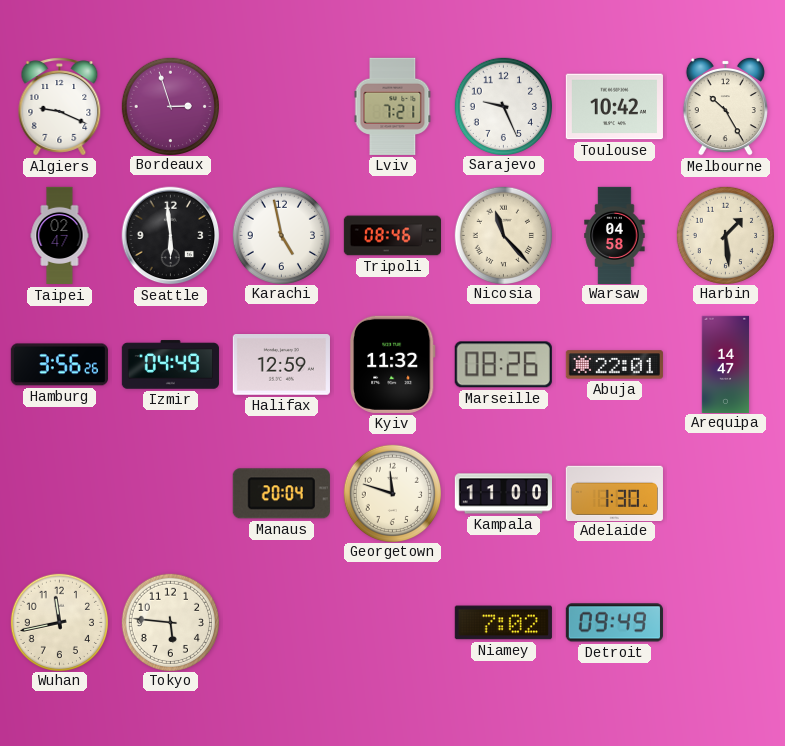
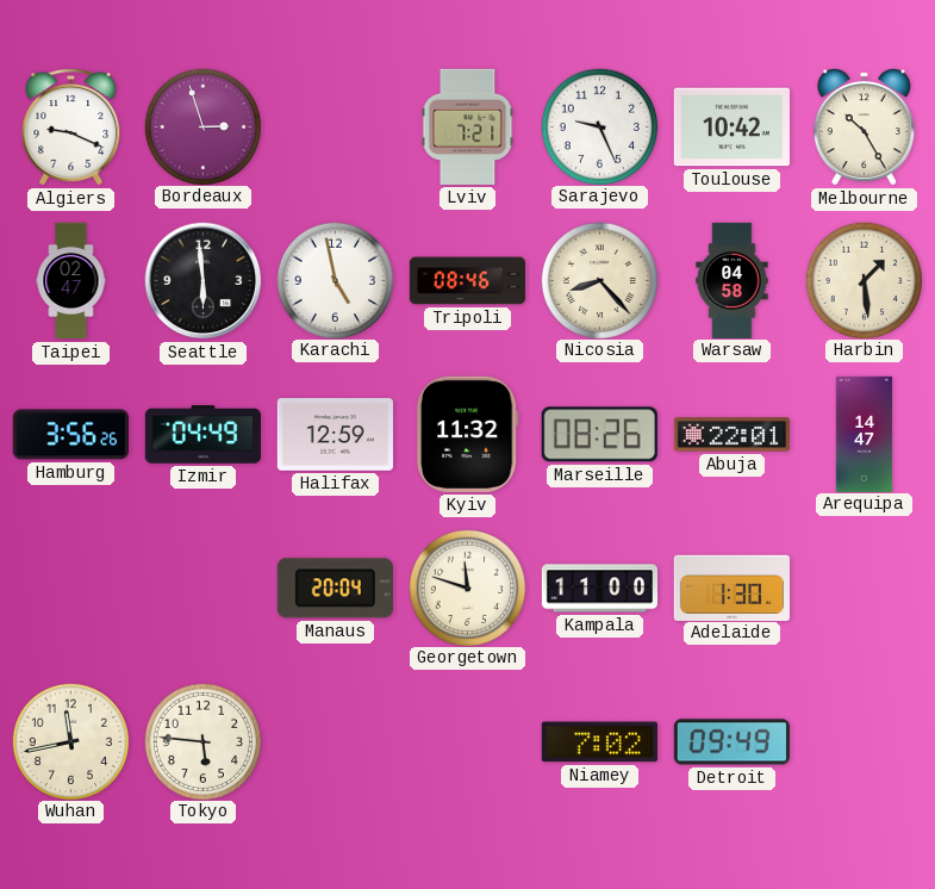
Nicosia: 11:23 -> 8:23
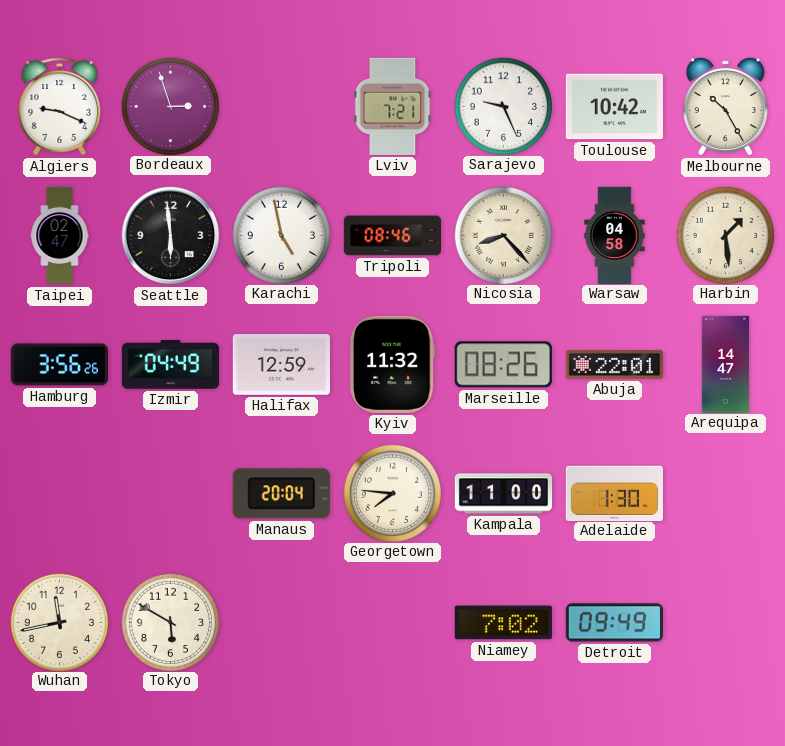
Georgetown: 11:48 -> 7:46
Tokyo: 5:46 -> 5:50
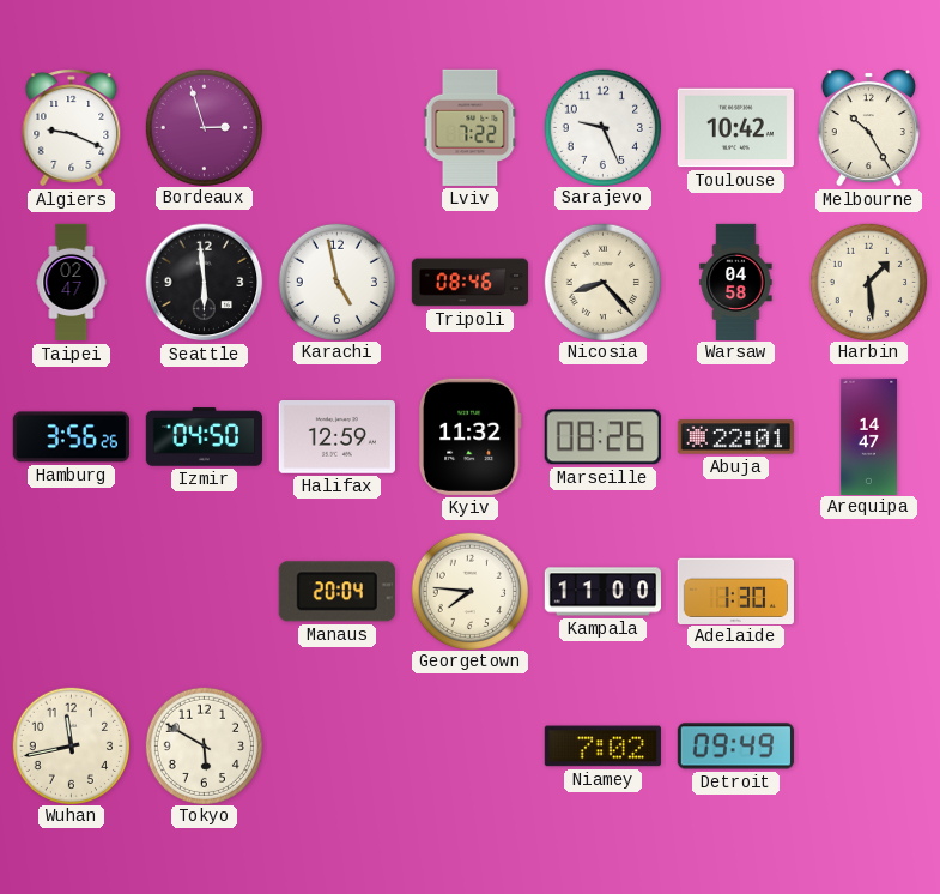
Lviv: 7:21 -> 7:22
Izmir: 04:49 -> 04:50
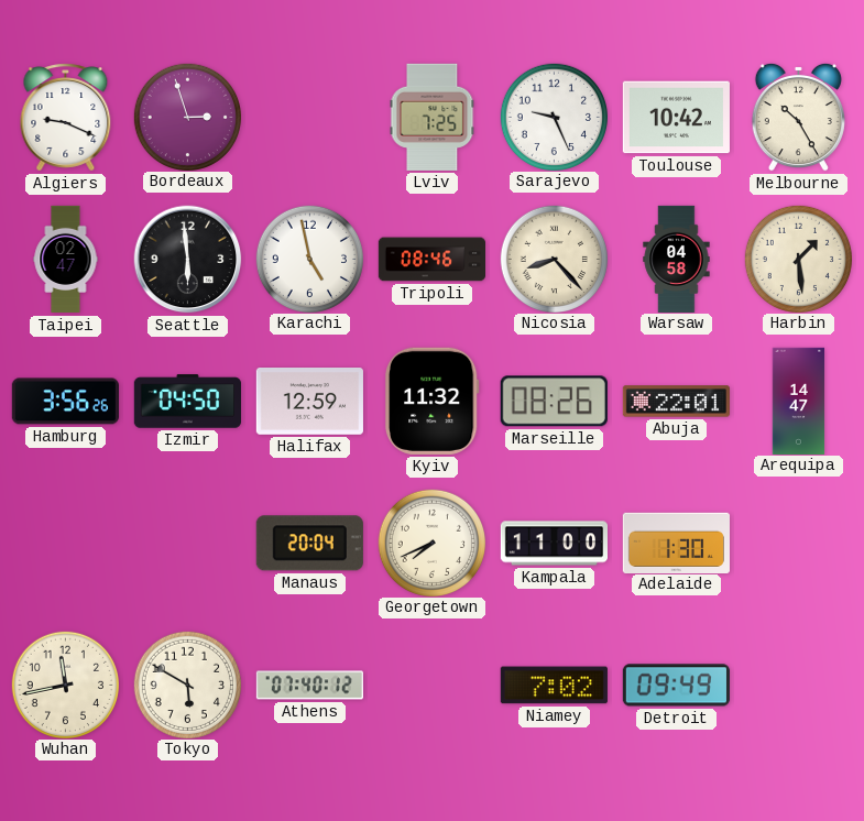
Lviv: 7:22 -> 7:25
Georgetown: 7:46 -> 7:41
Athens: none -> 07:40
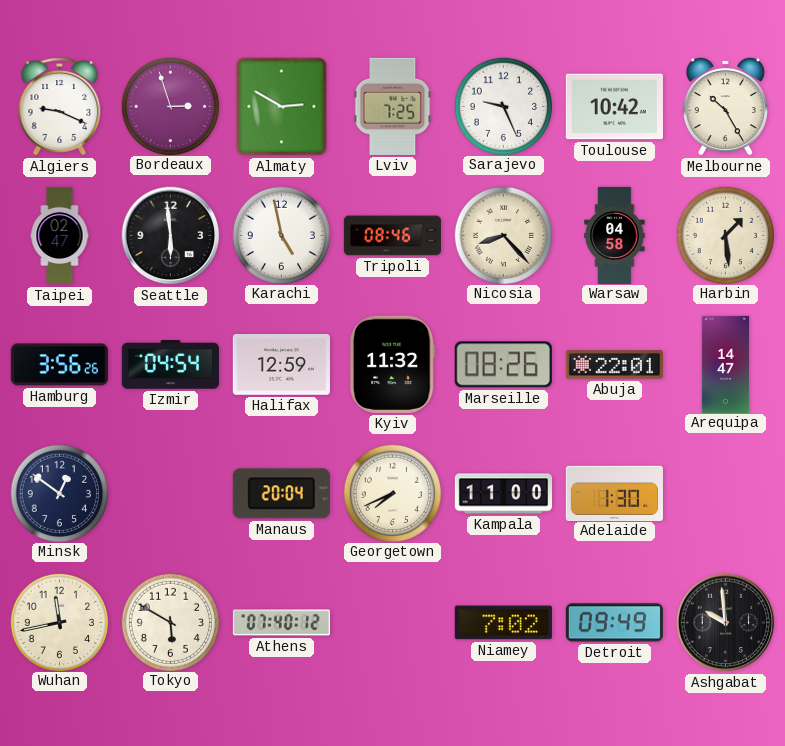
Almaty: none -> 2:50
Izmir: 04:50 -> 04:54
Minsk: none -> 12:51
Ashgabat: none -> 9:59
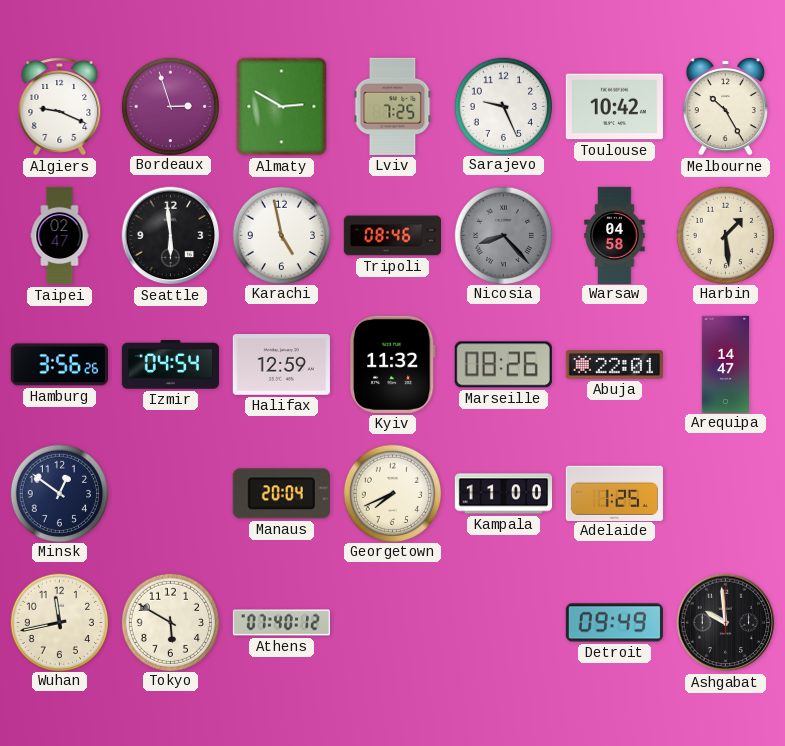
Nicosia dial: cream -> grey
Adelaide: 1:30 -> 1:25
Niamey: 7:02 -> none
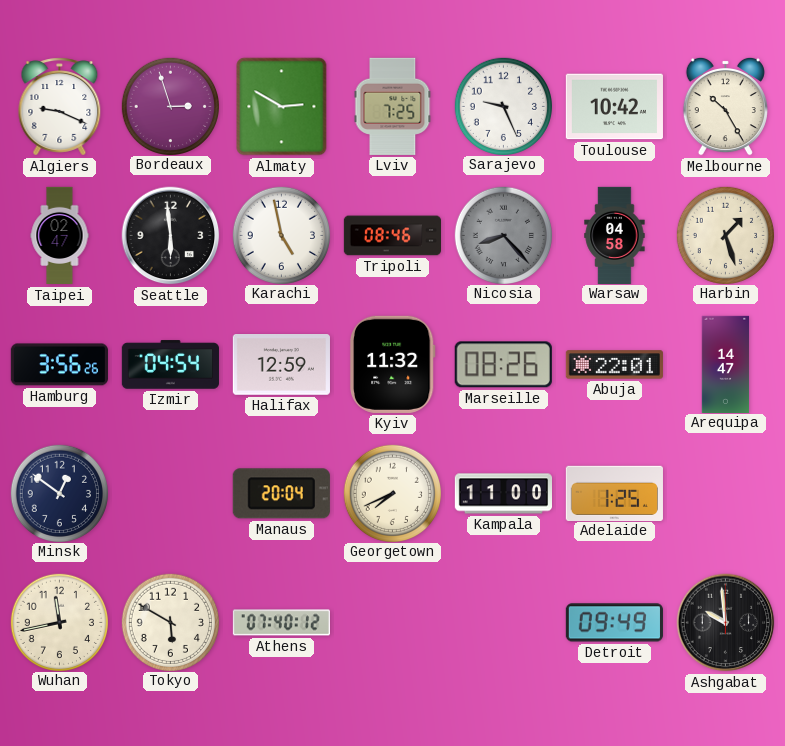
Harbin: 1:29 -> 1:27
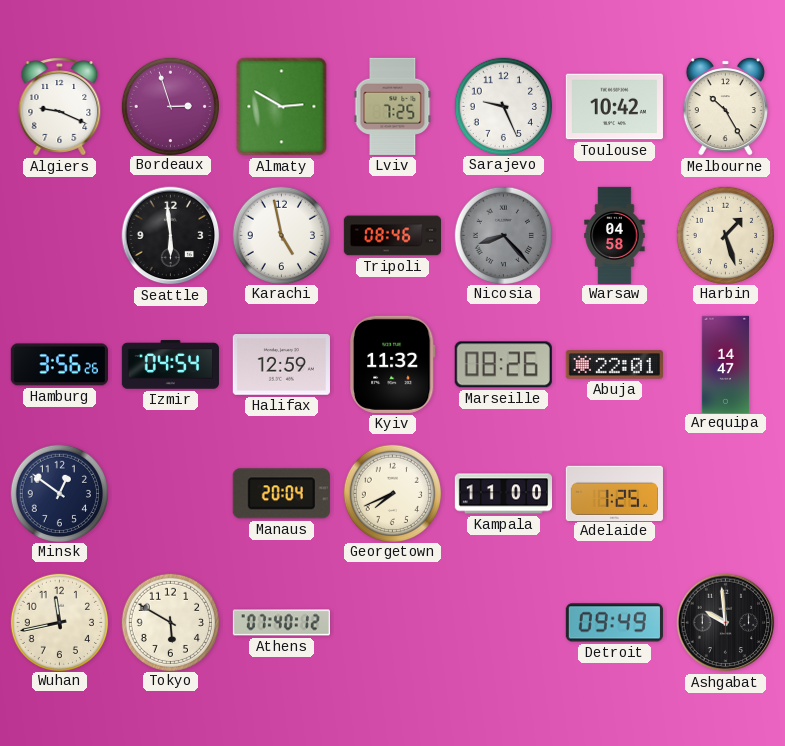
Taipei: 02:47 -> none
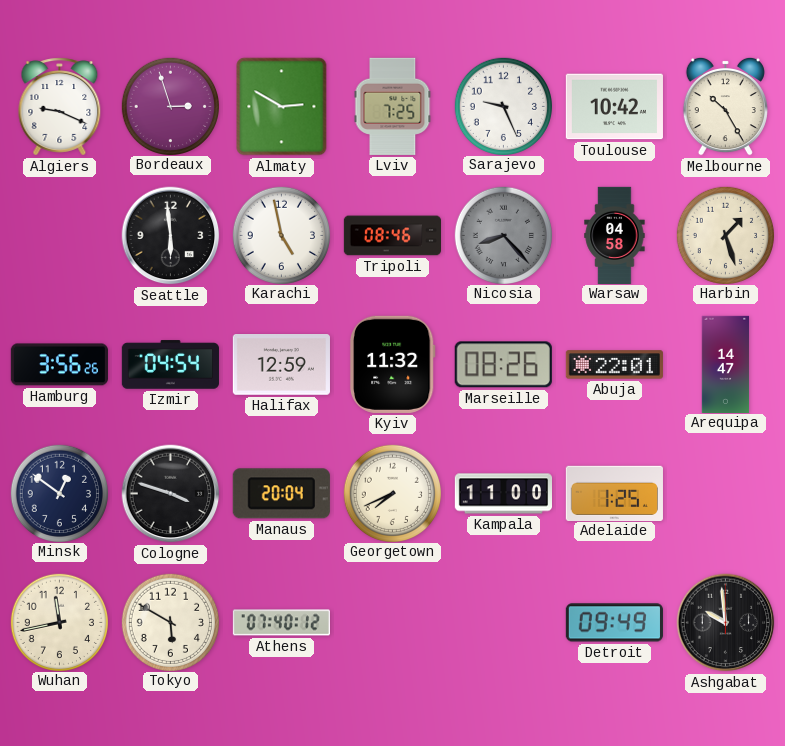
Cologne: none -> 3:48
